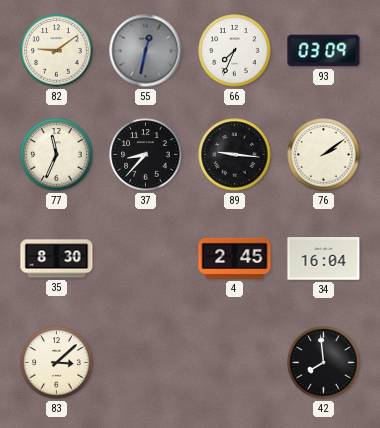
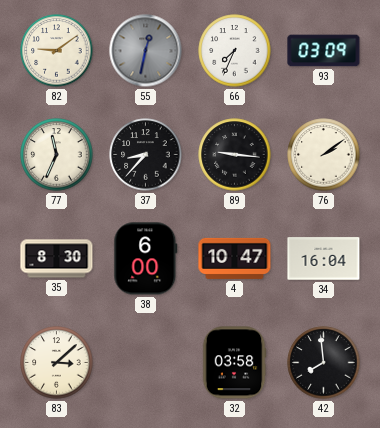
38: none -> 6:00
4: 2:45 -> 10:47
32: none -> 03:58
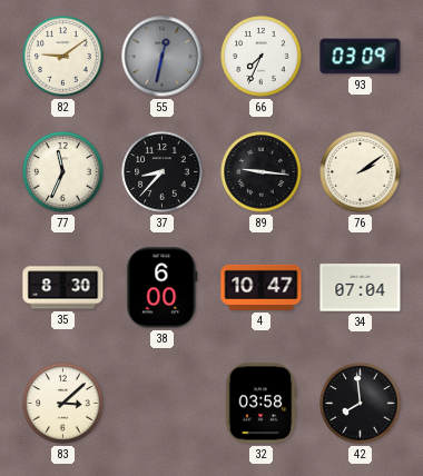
34: 16:04 -> 07:04
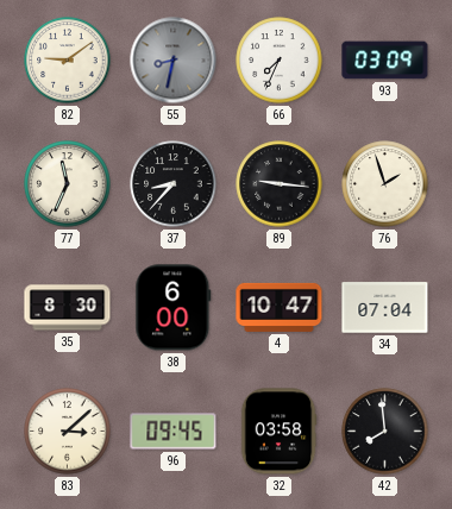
55: 12:32 -> 8:32
76: 2:09 -> 1:57
96: none -> 09:45
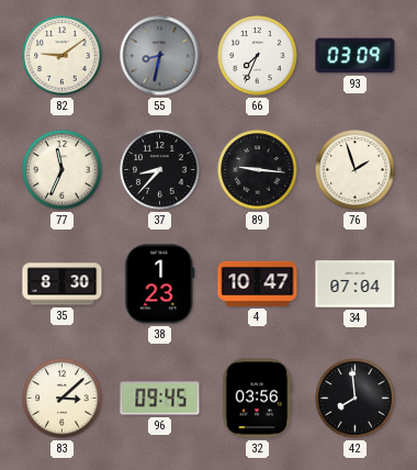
38: 6:00 -> 1:23
32: 03:58 -> 03:56
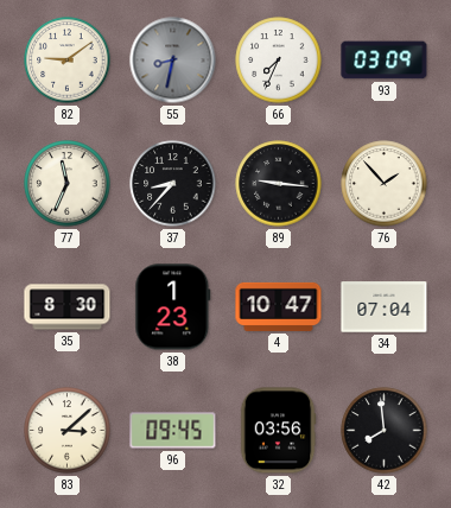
76: 1:57 -> 1:53
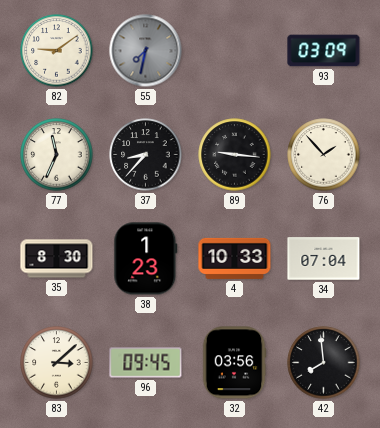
55: 8:32 -> 7:32
66: 7:34 -> none
4: 10:47 -> 10:33
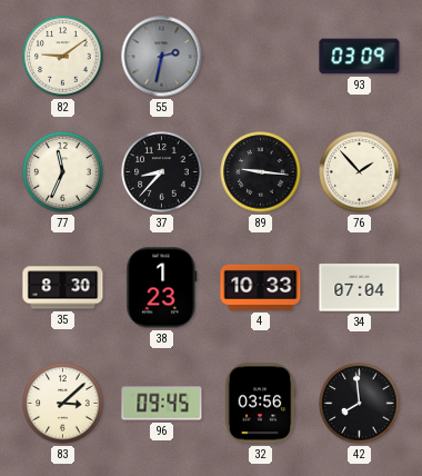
55: 7:32 -> 2:32
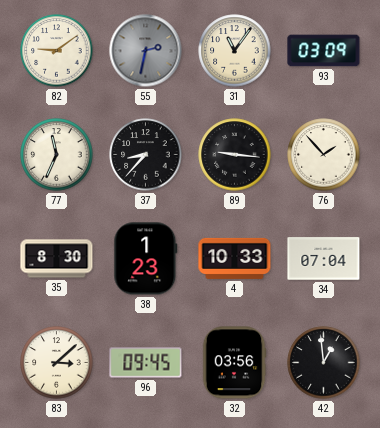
31: none -> 11:06
42: 7:59 -> 12:59
